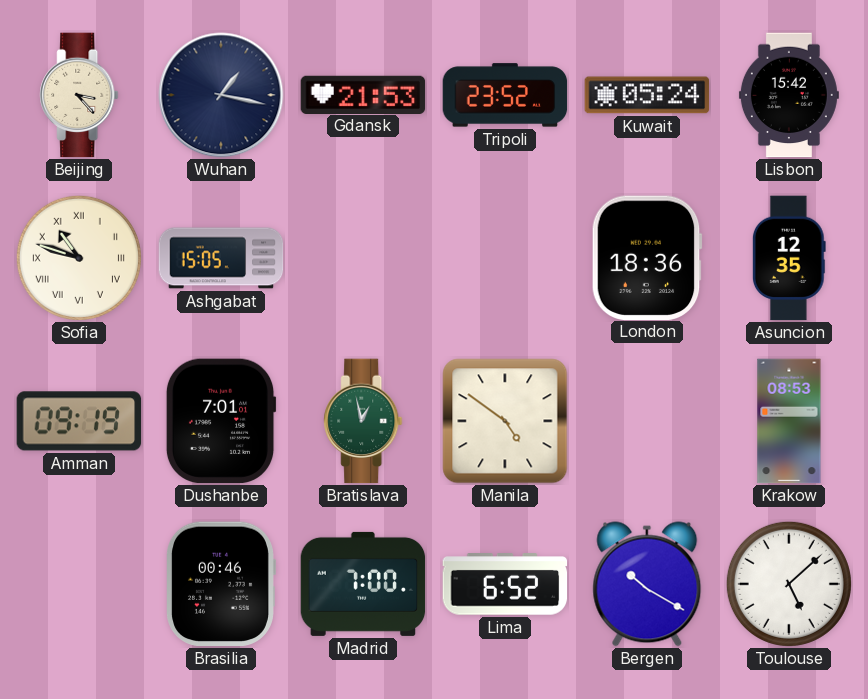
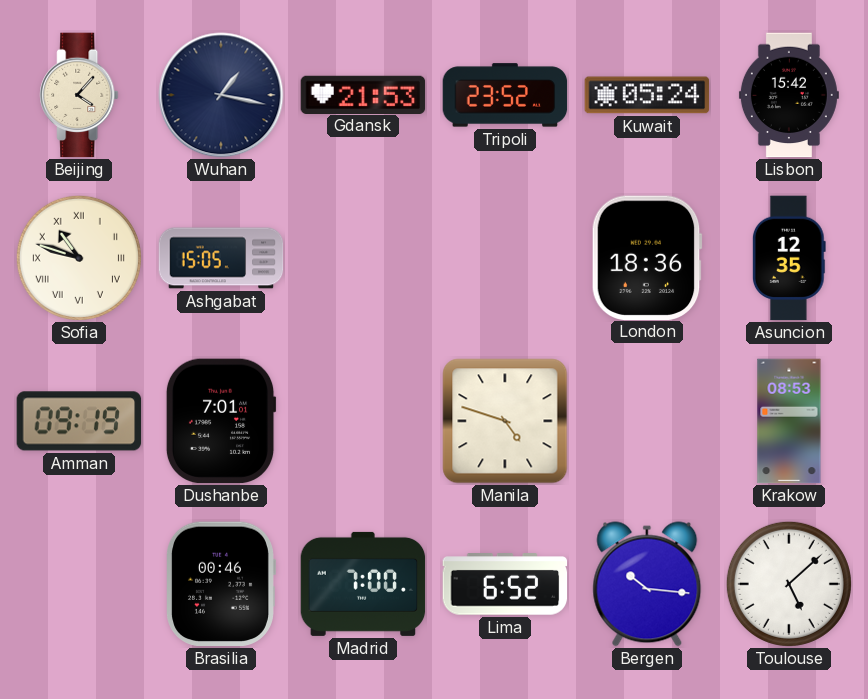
Beijing: 3:23 -> 4:07
Bratislava: 12:58 -> none
Manila: 4:51 -> 4:48
Bergen: 10:20 -> 10:16
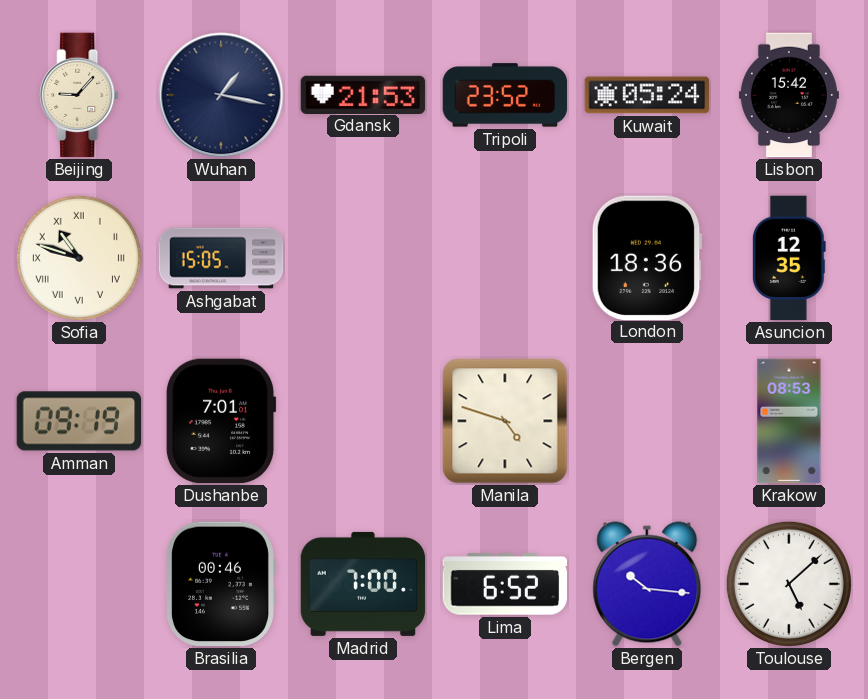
Beijing: 4:07 -> 9:07
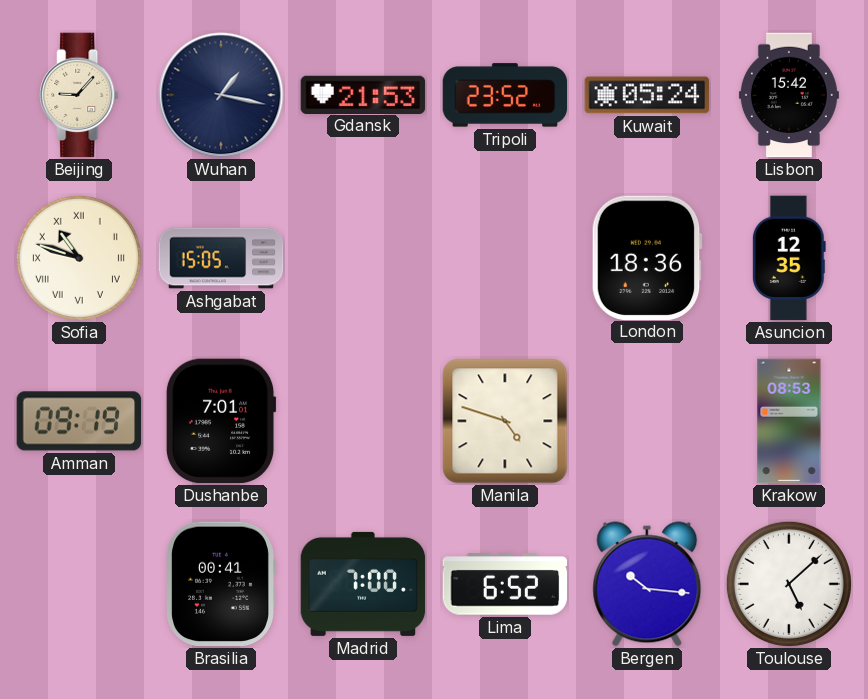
Brasilia: 00:46 -> 00:41
